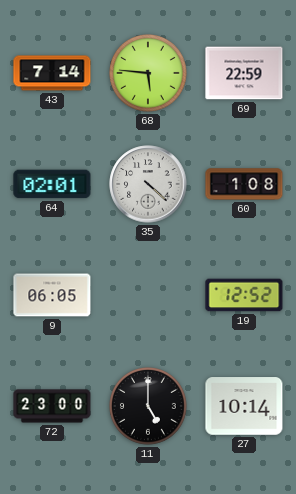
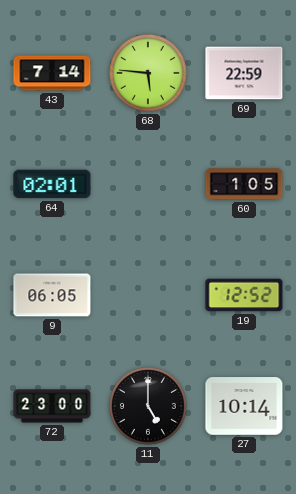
35: 4:22 -> none
60: 1:08 -> 1:05
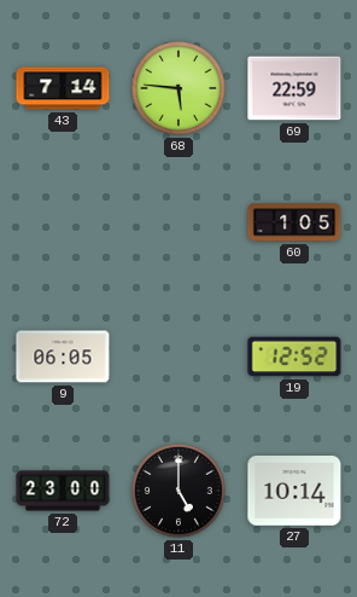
64: 02:01 -> none
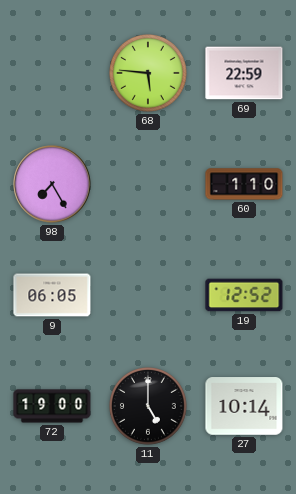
43: 7:14 -> none
98: none -> 7:25
60: 1:05 -> 1:10
72: 23:00 -> 19:00
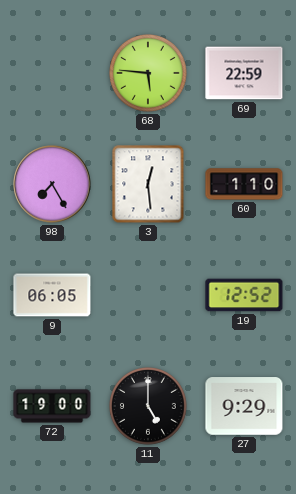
3: none -> 12:29
27: 10:14 -> 9:29
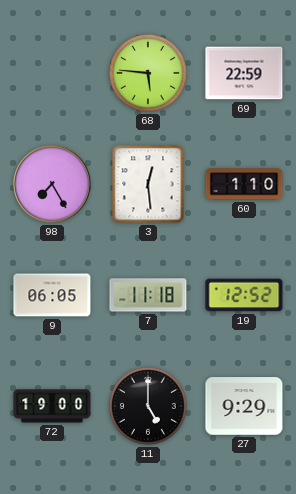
7: none -> 11:18
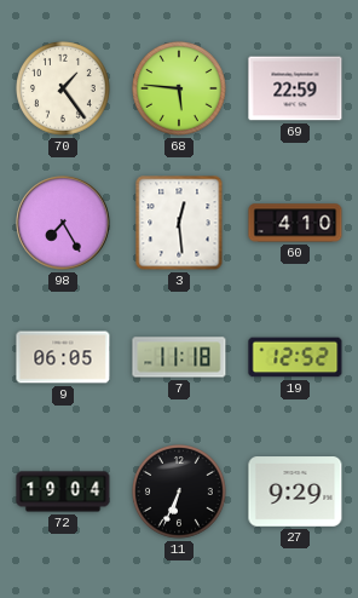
70: none -> 1:24
60: 1:10 -> 4:10
72: 19:00 -> 19:04
11: 5:00 -> 6:34
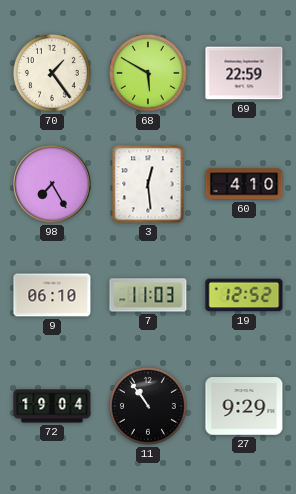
68: 5:46 -> 5:50
9: 06:05 -> 06:10
7: 11:18 -> 11:03
11: 6:34 -> 10:54
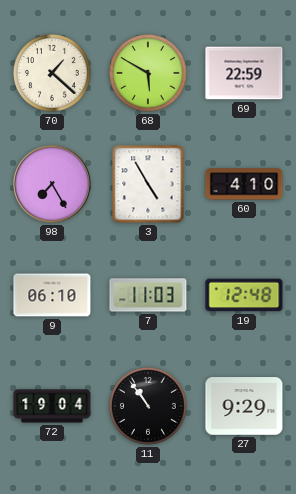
70: 1:24 -> 1:22
3: 12:29 -> 4:55
19: 12:52 -> 12:48
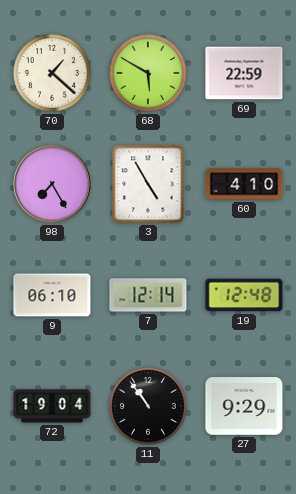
7: 11:03 -> 12:14
